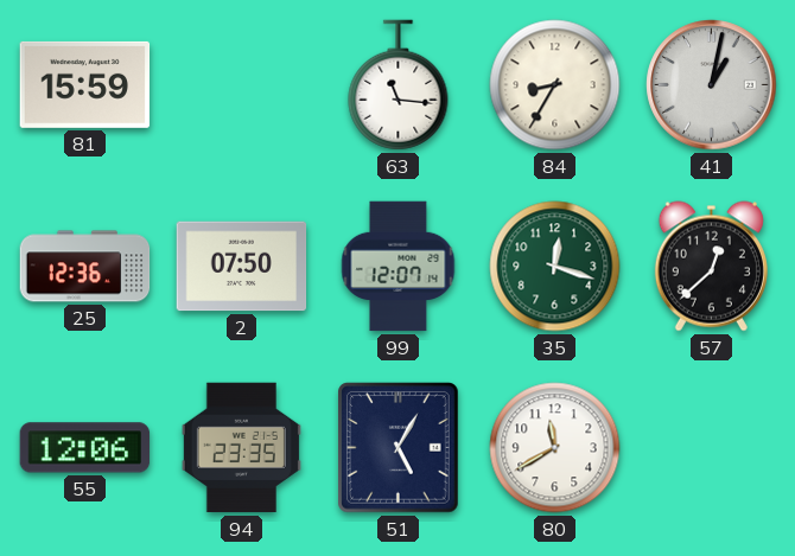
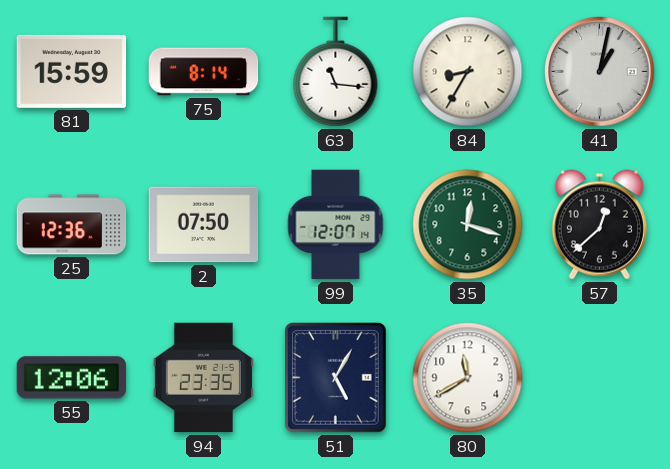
75: none -> 8:14
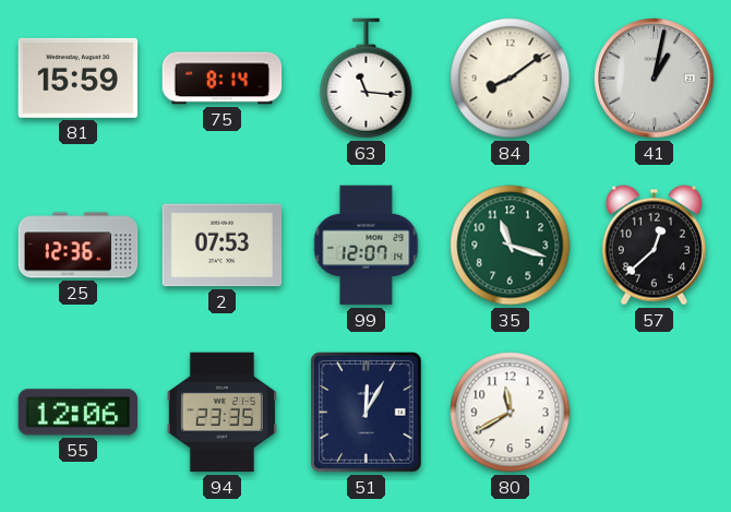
84: 8:35 -> 8:09
2: 07:50 -> 07:53
35: 12:18 -> 11:18
51: 5:05 -> 12:05
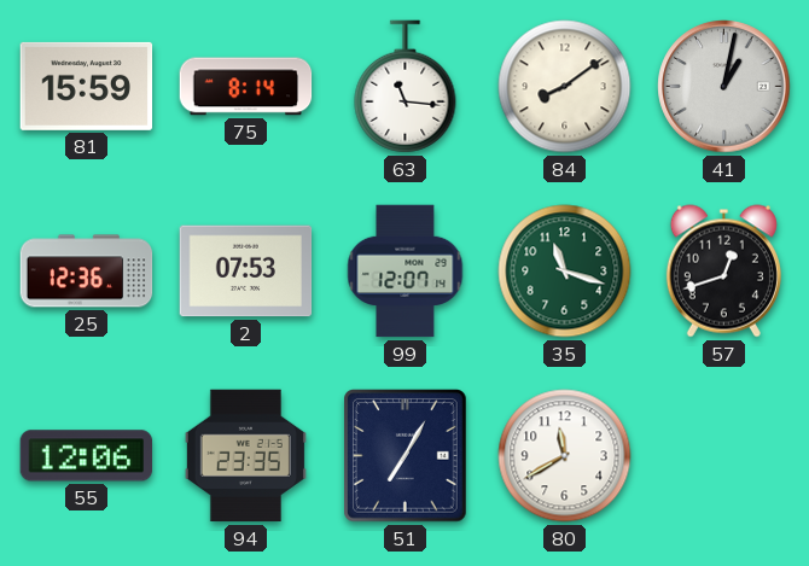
57: 12:38 -> 12:42
51: 12:05 -> 7:05
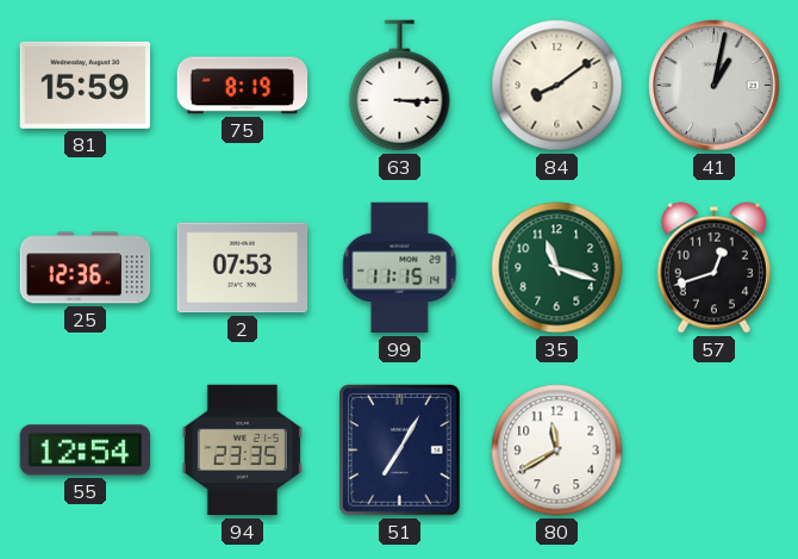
75: 8:14 -> 8:19
63: 11:16 -> 3:15
99: 12:07 -> 11:15
55: 12:06 -> 12:54
